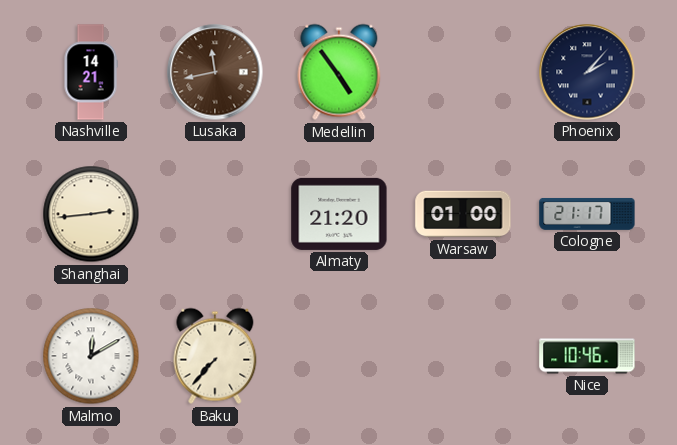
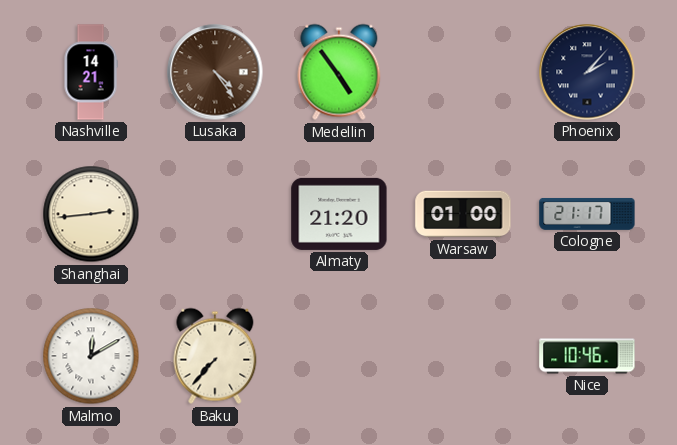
Lusaka: 11:43 -> 4:24
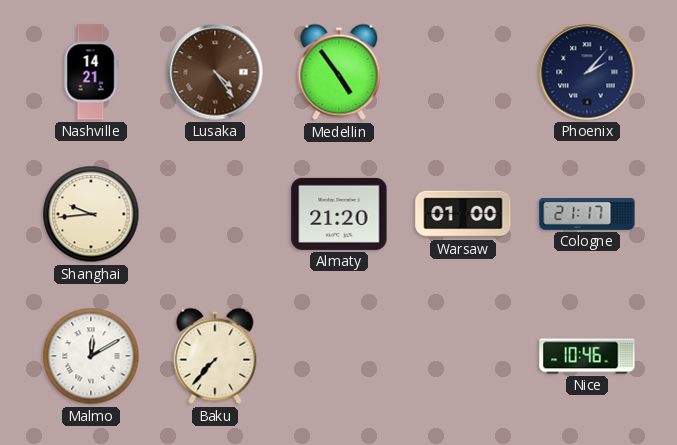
Shanghai: 2:44 -> 9:44
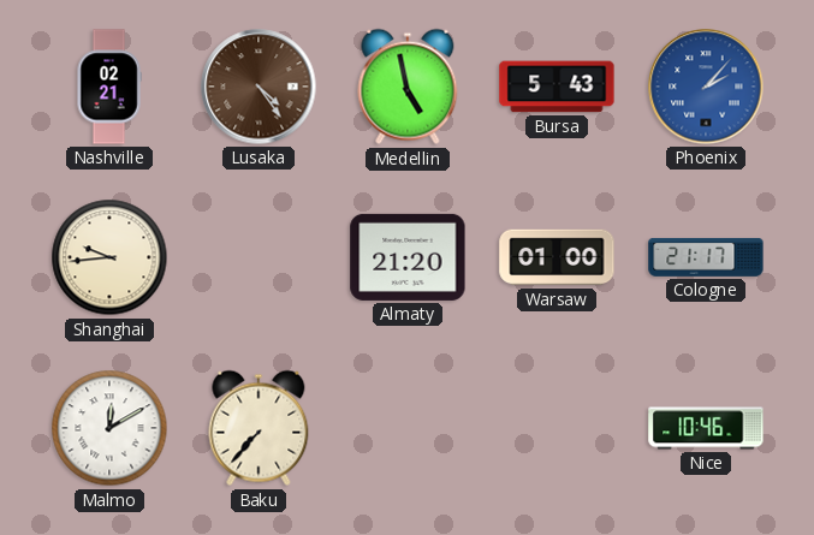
Nashville: 14:21 -> 02:21
Medellin: 4:54 -> 4:58
Bursa: none -> 5:43
Phoenix dial: navy -> blue
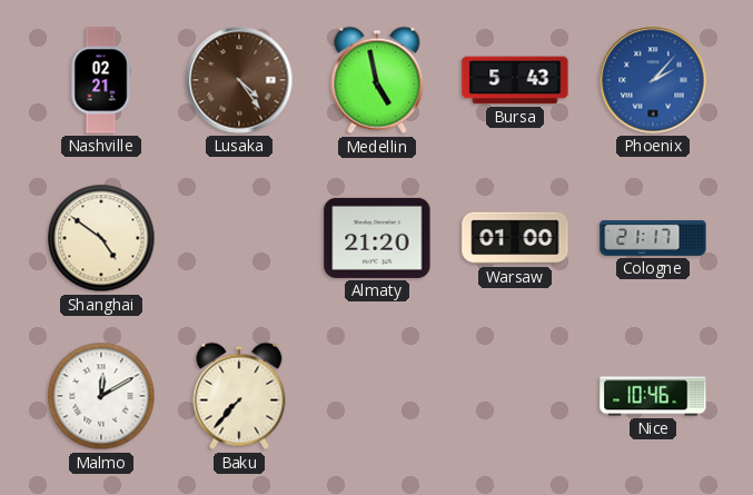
Shanghai: 9:44 -> 4:51
